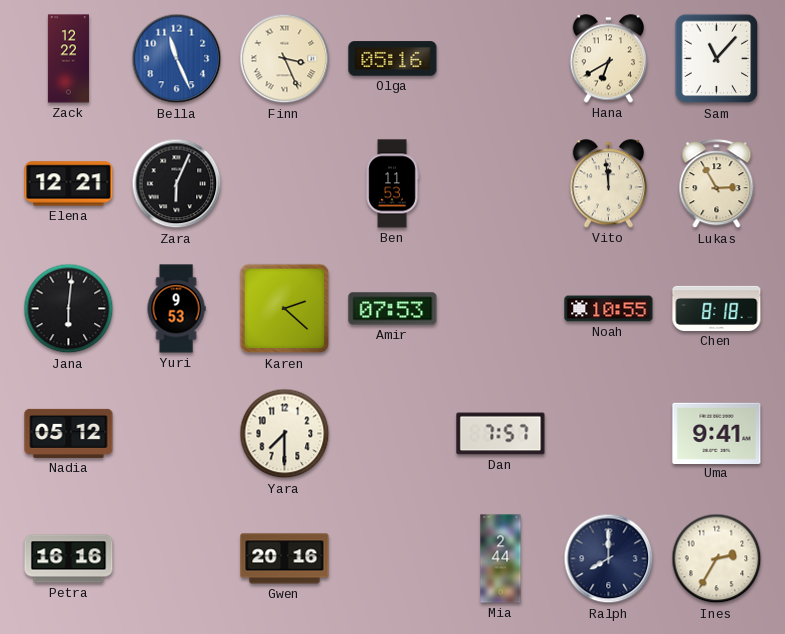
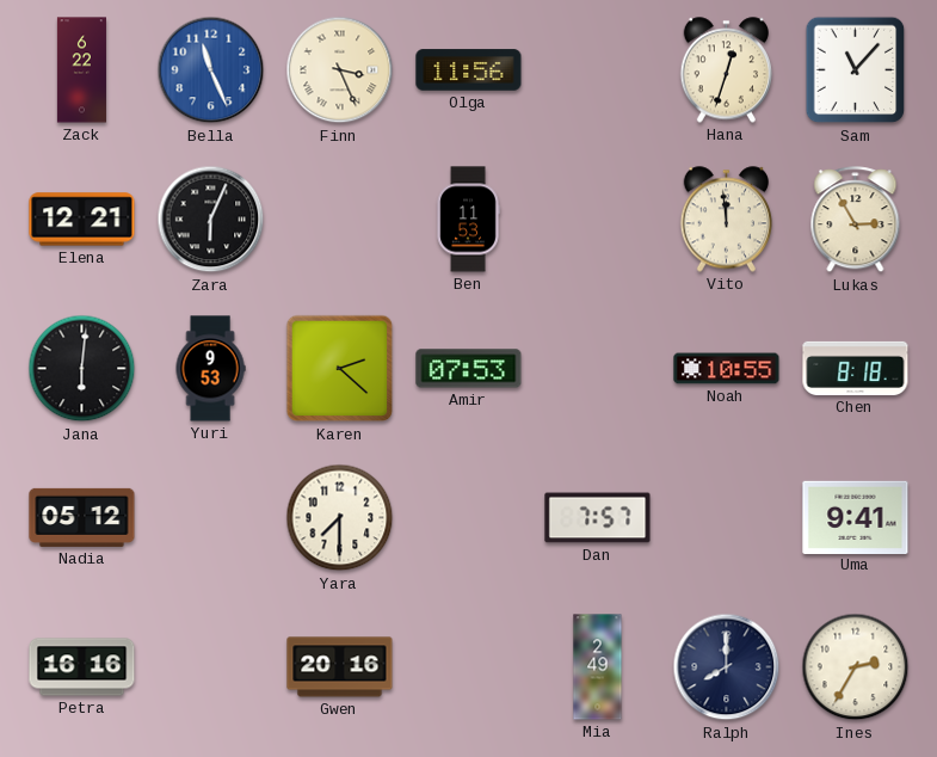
Zack: 12:22 -> 6:22
Olga: 05:16 -> 11:56
Hana: 6:40 -> 12:33
Mia: 2:44 -> 2:49
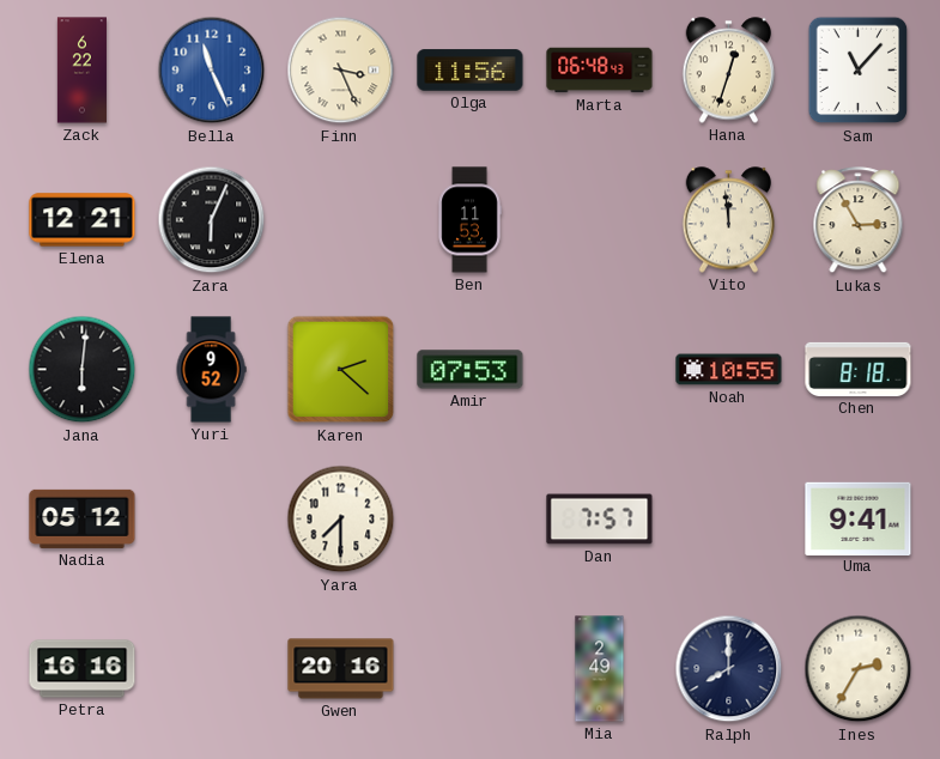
Marta: none -> 06:48
Yuri: 9:53 -> 9:52
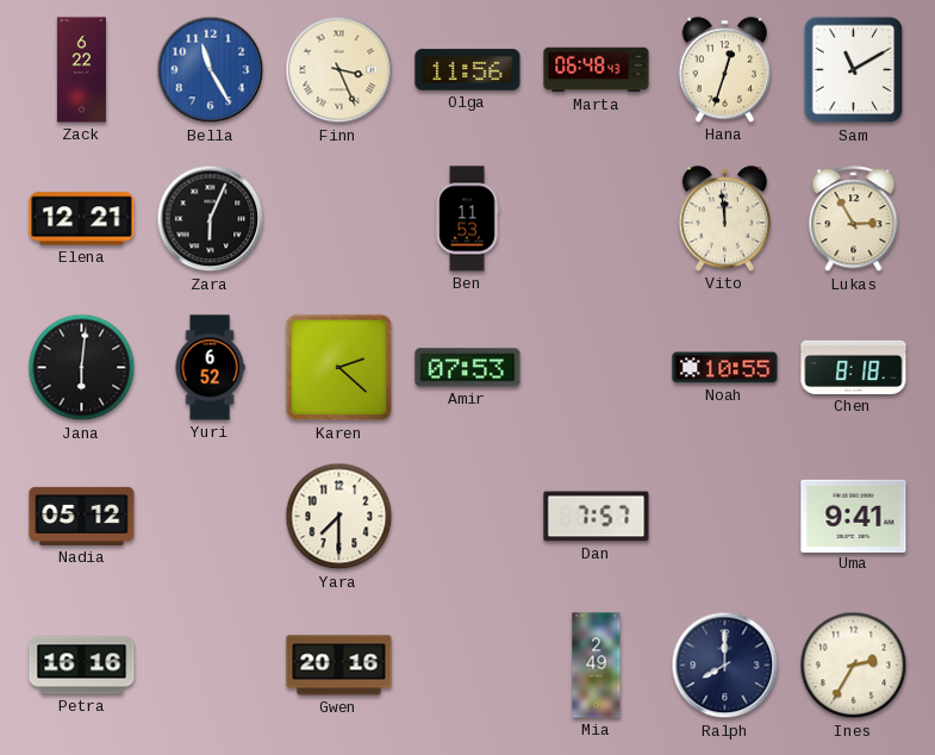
Bella: 11:26 -> 11:25
Sam: 11:07 -> 11:10
Yuri: 9:52 -> 6:52
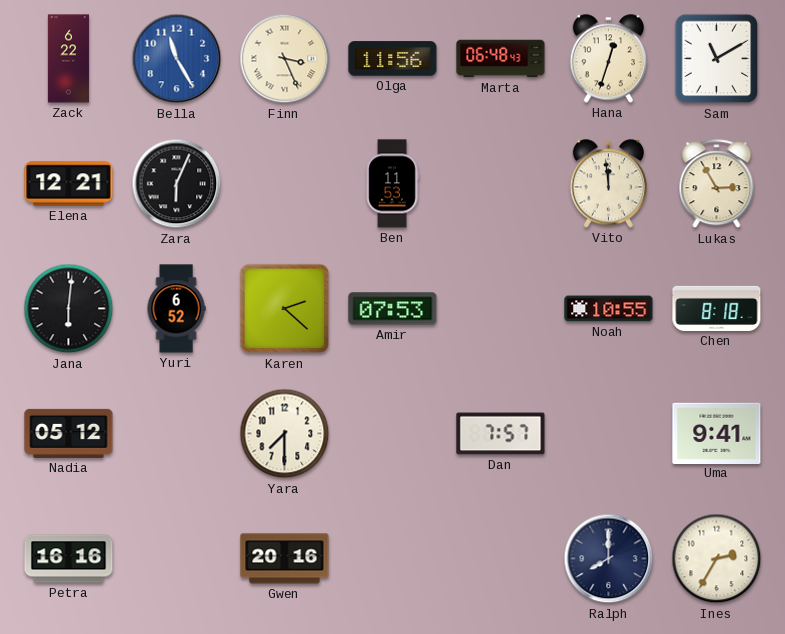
Mia: 2:49 -> none
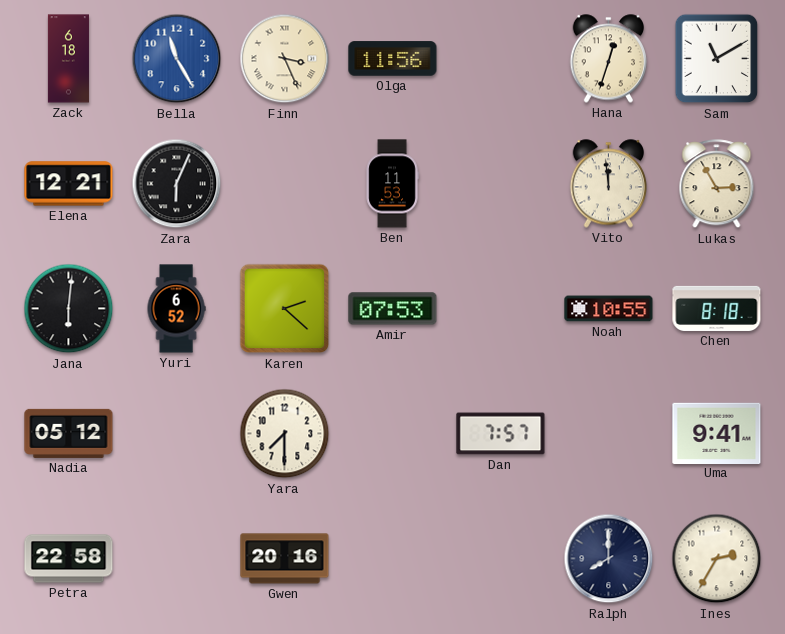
Zack: 6:22 -> 6:18
Marta: 06:48 -> none
Petra: 16:16 -> 22:58
